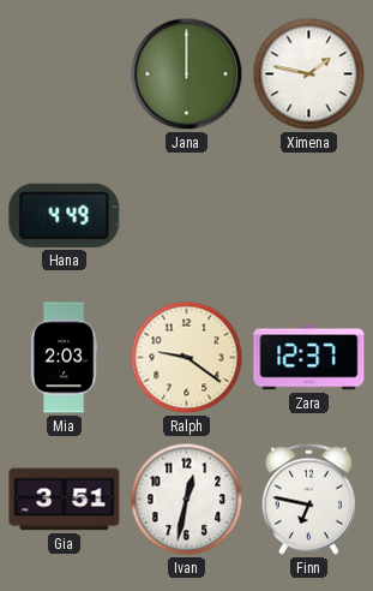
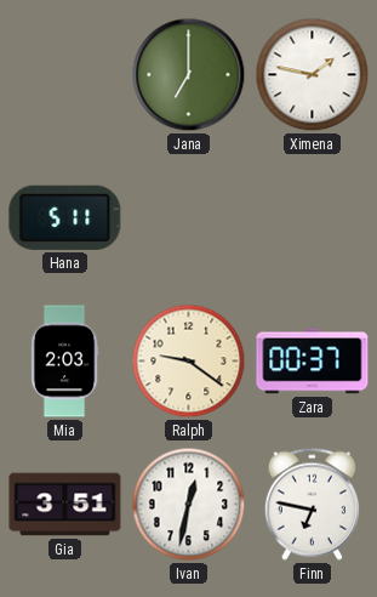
Jana: 12:00 -> 7:00
Hana: 4:49 -> 5:11
Zara: 12:37 -> 00:37
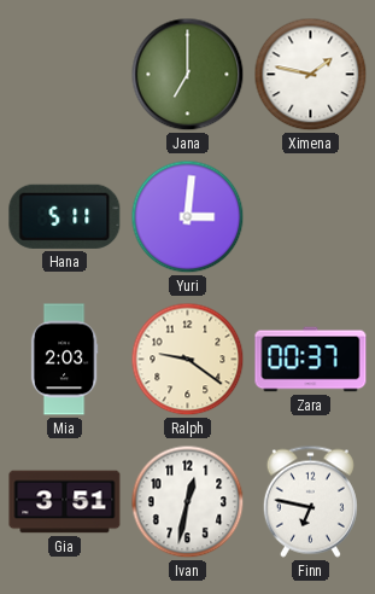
Yuri: none -> 3:01
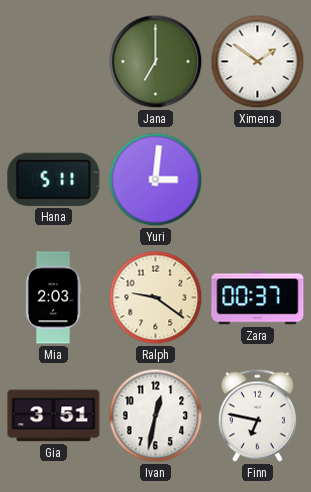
Ximena: 1:47 -> 1:51
